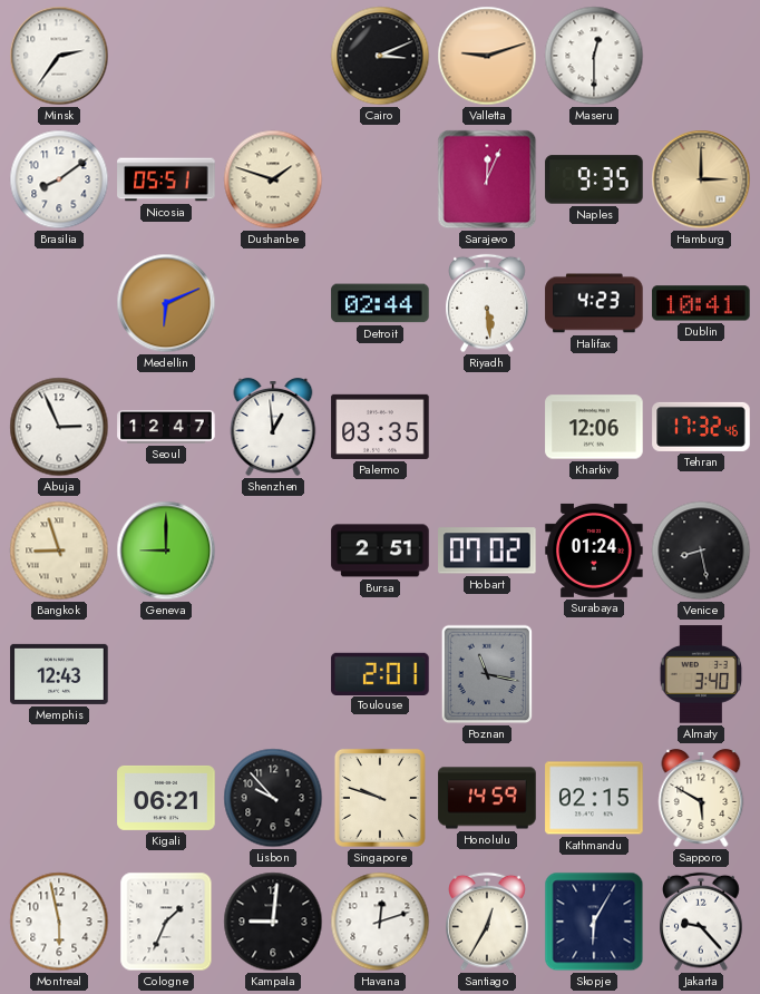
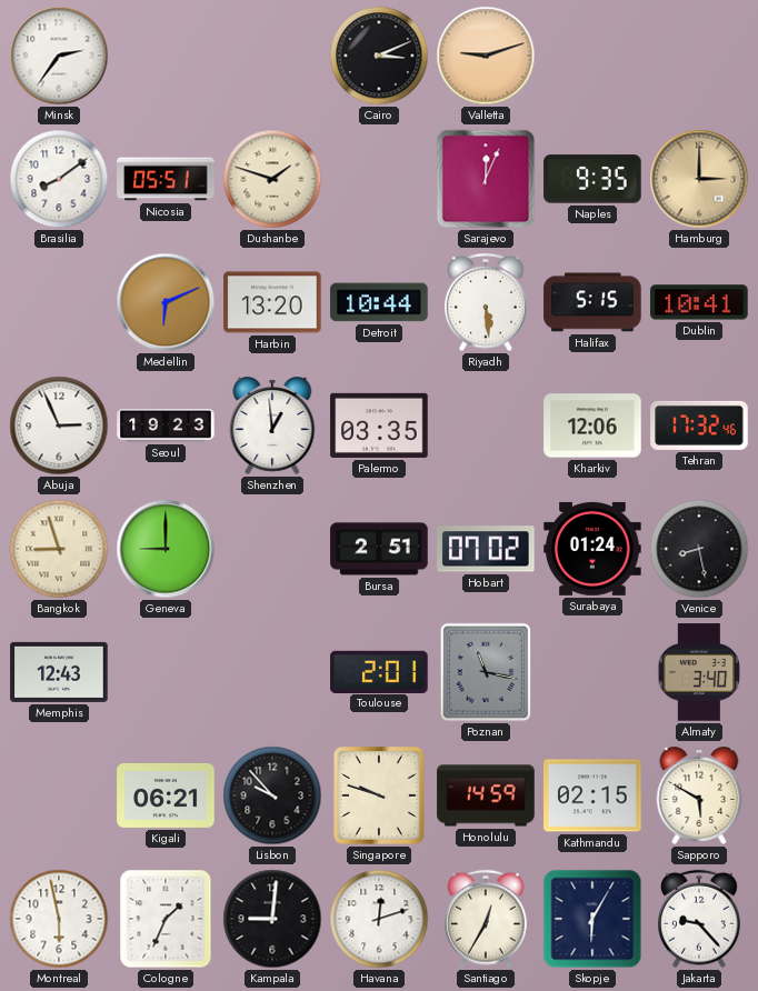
Maseru: 12:30 -> none
Harbin: none -> 13:20
Detroit: 02:44 -> 10:44
Halifax: 4:23 -> 5:15
Seoul: 12:47 -> 19:23
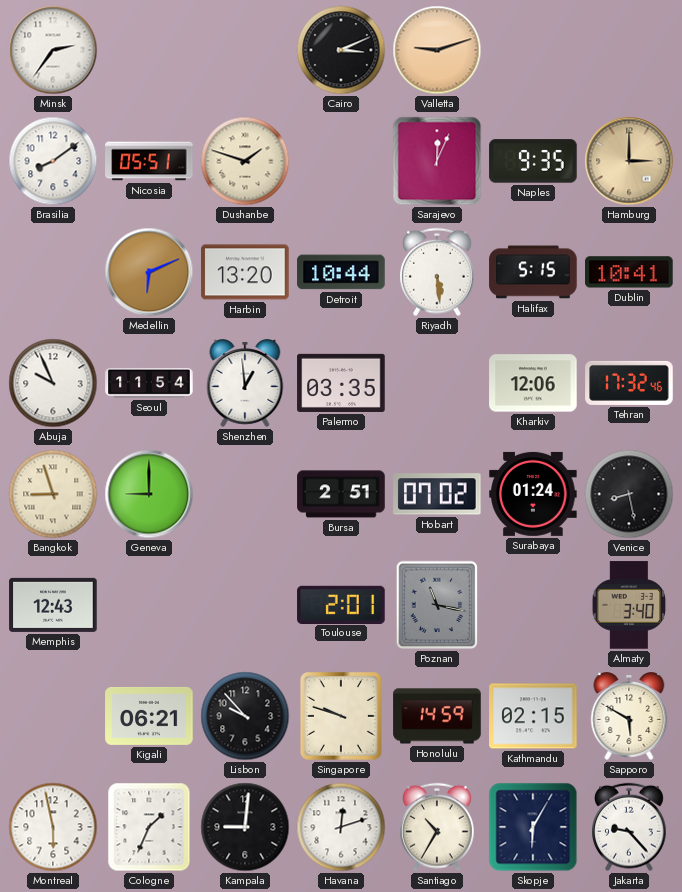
Abuja: 2:56 -> 9:56
Seoul: 19:23 -> 11:54
Santiago: 12:35 -> 10:35
